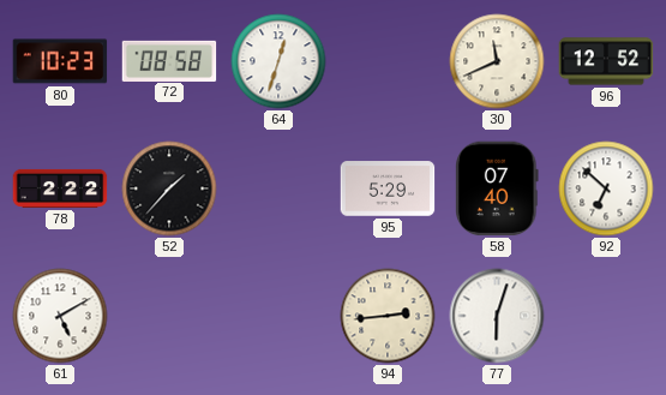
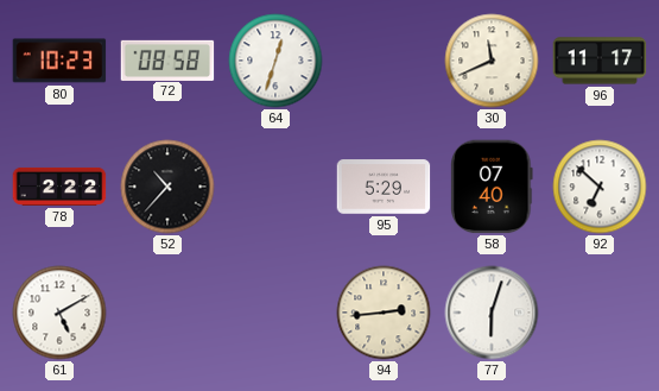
96: 12:52 -> 11:17
52: 1:37 -> 10:37
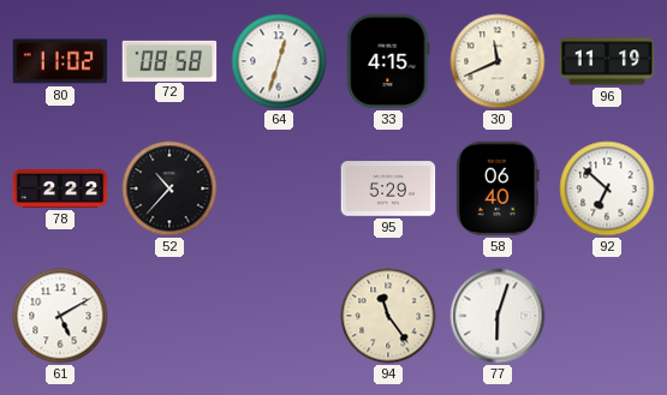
80: 10:23 -> 11:02
33: none -> 4:15
96: 11:17 -> 11:19
58: 07:40 -> 06:40
94: 2:44 -> 11:24
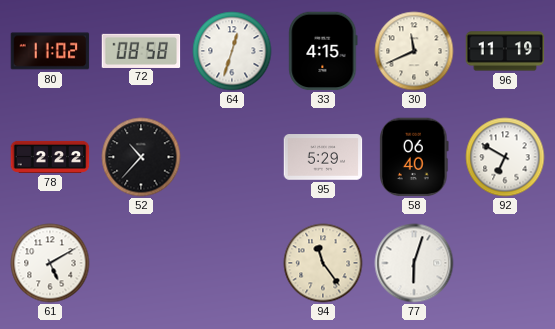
92: 6:52 -> 6:50
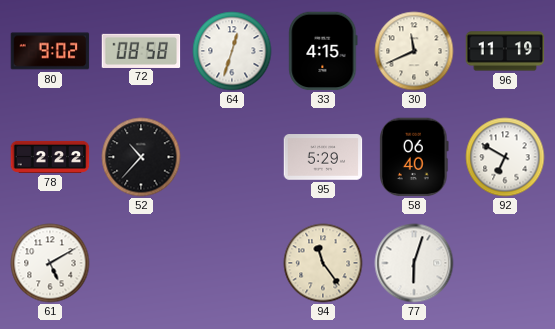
80: 11:02 -> 9:02
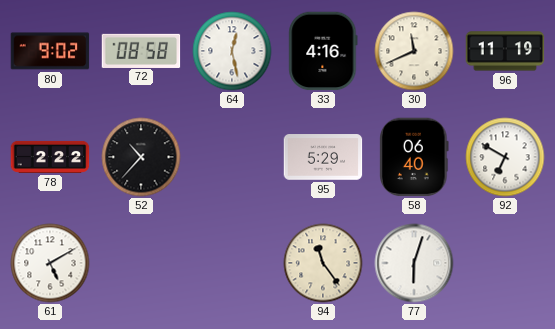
64: 12:33 -> 12:28
33: 4:15 -> 4:16
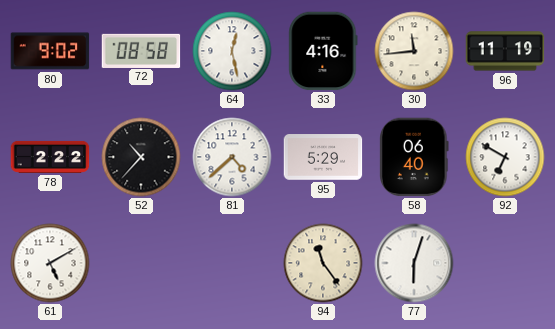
30: 11:41 -> 11:44
81: none -> 4:38
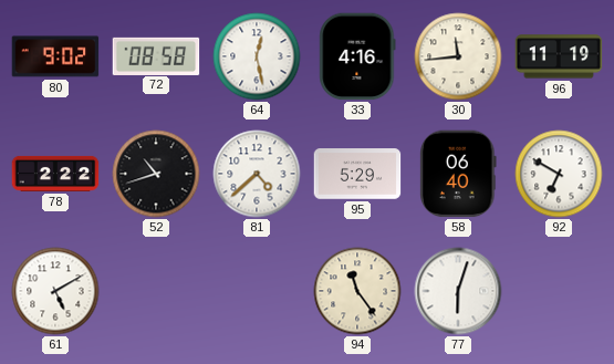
52: 10:37 -> 10:42
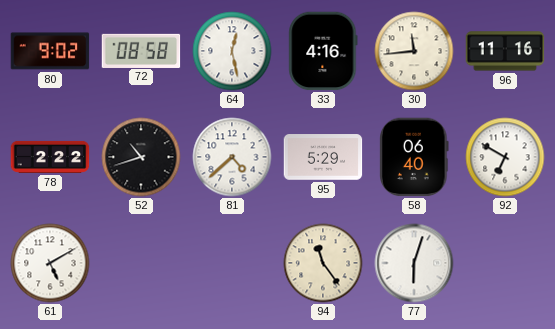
96: 11:19 -> 11:16
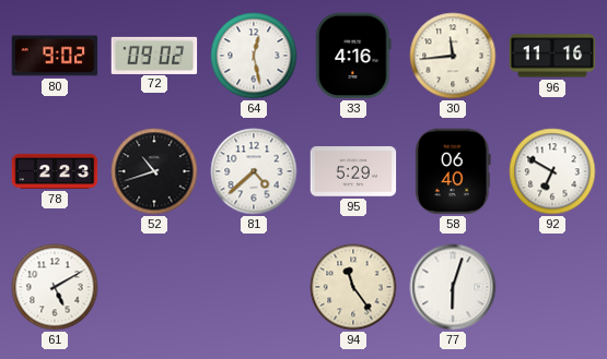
72: 08:58 -> 09:02
78: 2:22 -> 2:23
